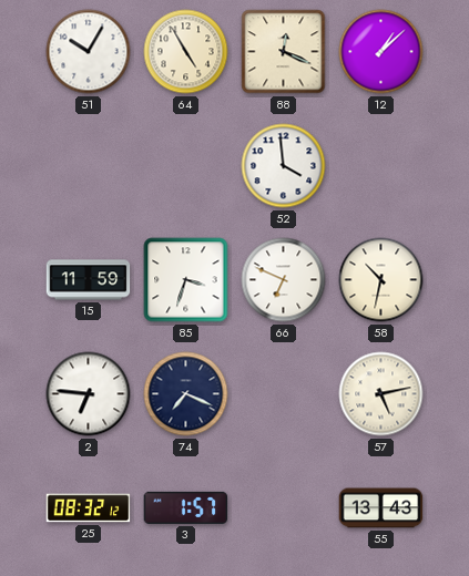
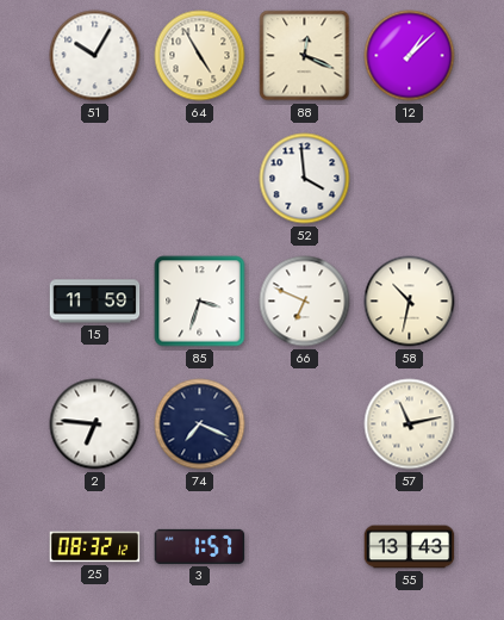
57: 5:13 -> 11:13
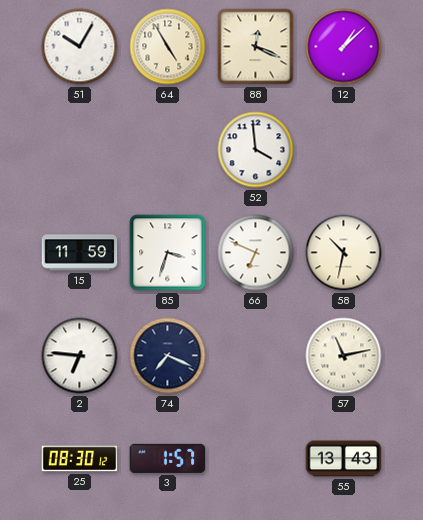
25: 08:32 -> 08:30
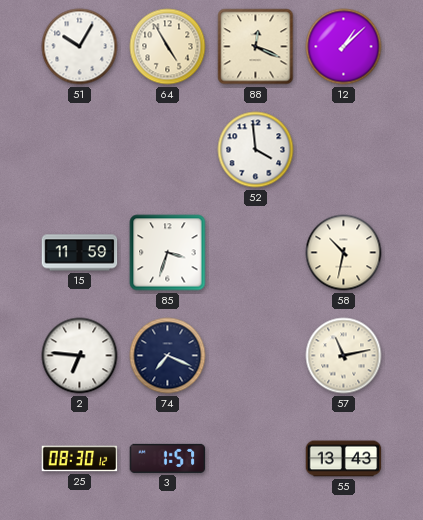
66: 6:49 -> none
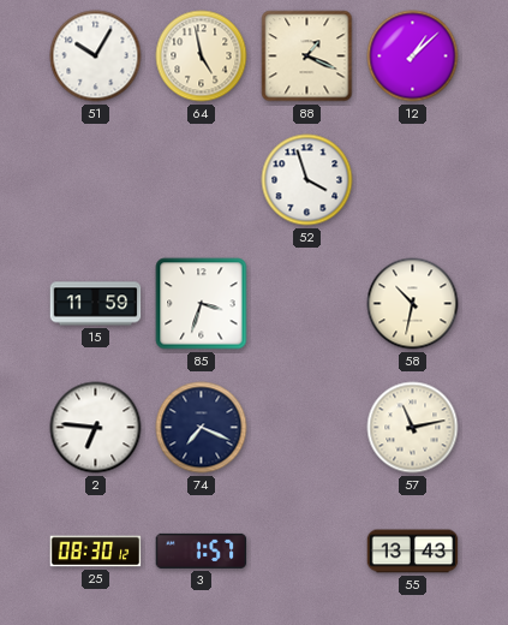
64: 4:55 -> 4:58
88: 12:19 -> 1:19
52: 3:59 -> 3:57
